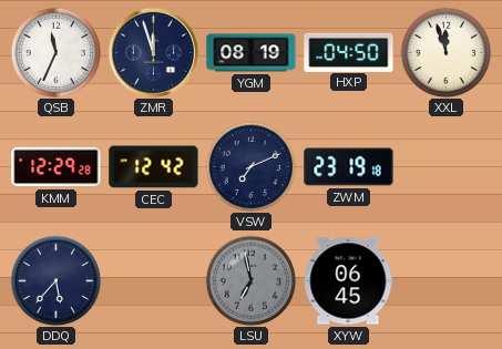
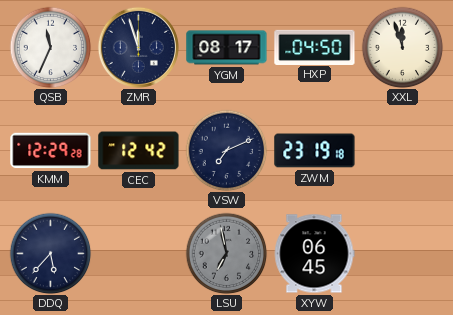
YGM: 08:19 -> 08:17
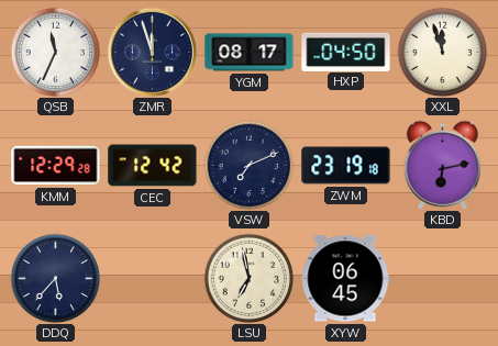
KBD: none -> 6:13
LSU dial: grey -> cream
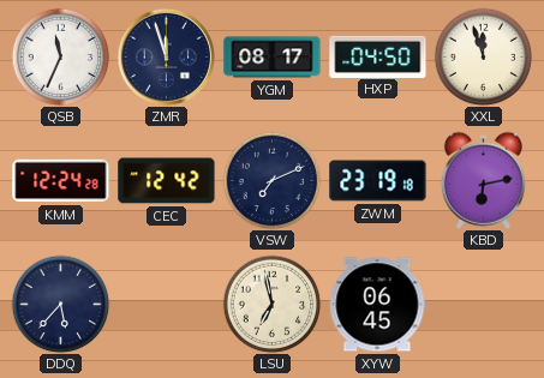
KMM: 12:29 -> 12:24
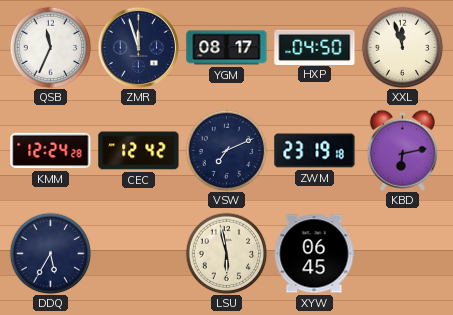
DDQ: 5:37 -> 5:35
LSU: 6:58 -> 5:58
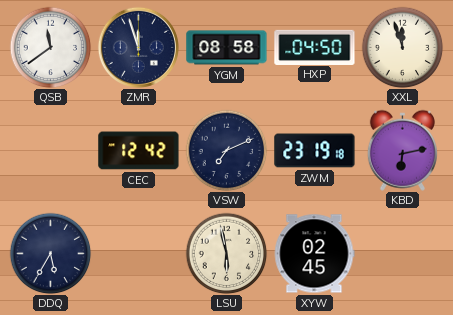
QSB: 11:34 -> 11:39
YGM: 08:17 -> 08:58
KMM: 12:24 -> none
XYW: 06:45 -> 02:45
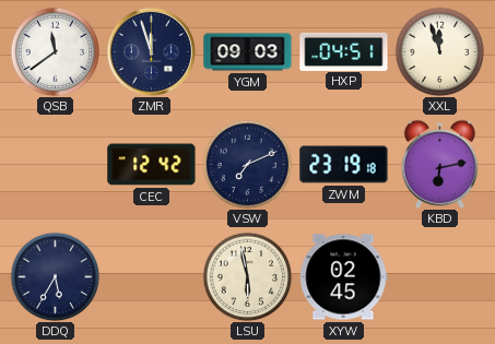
YGM: 08:58 -> 09:03
HXP: 04:50 -> 04:51
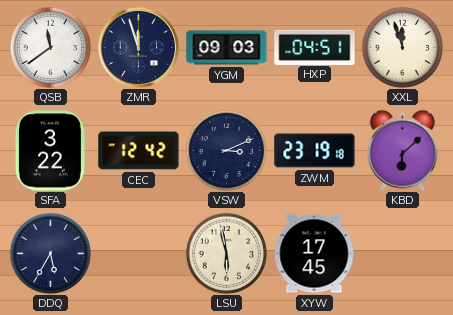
SFA: none -> 3:22
VSW: 7:11 -> 3:11
KBD: 6:13 -> 6:08
XYW: 02:45 -> 17:45
